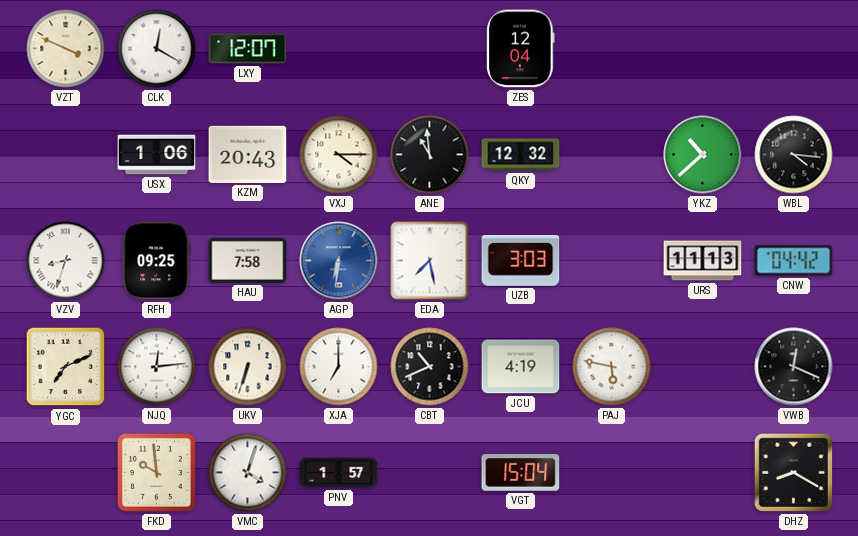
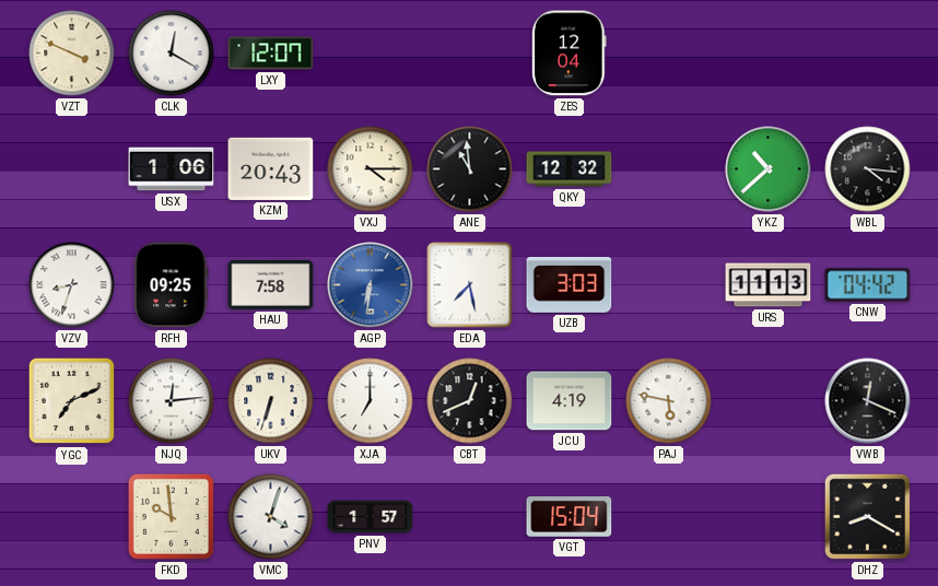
CBT: 10:41 -> 12:41
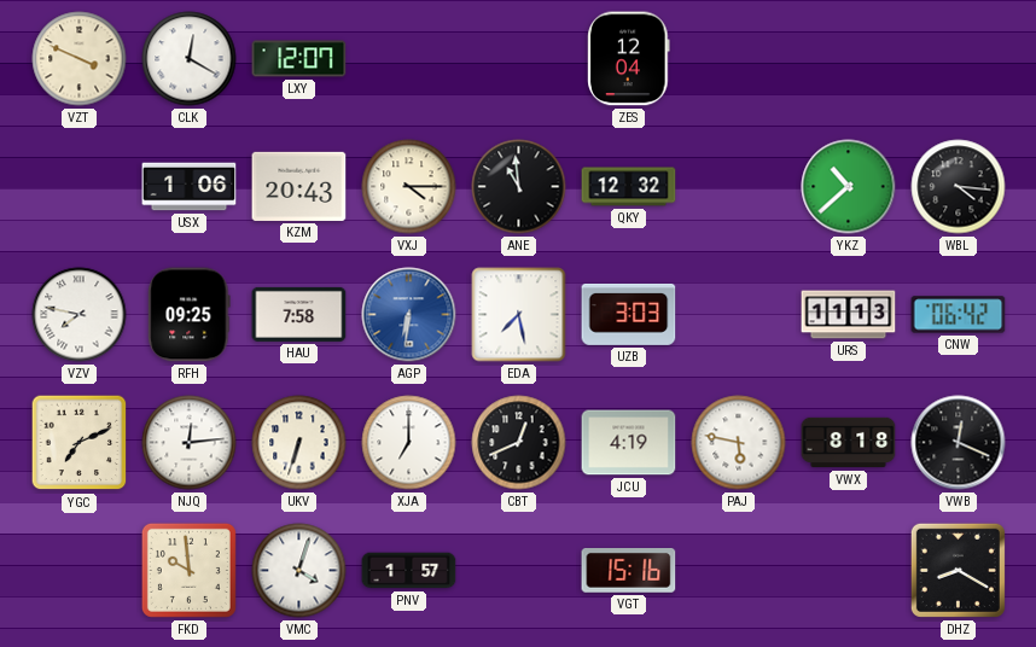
VZV: 8:33 -> 7:47
CNW: 04:42 -> 06:42
VWX: none -> 8:18
VGT: 15:04 -> 15:16
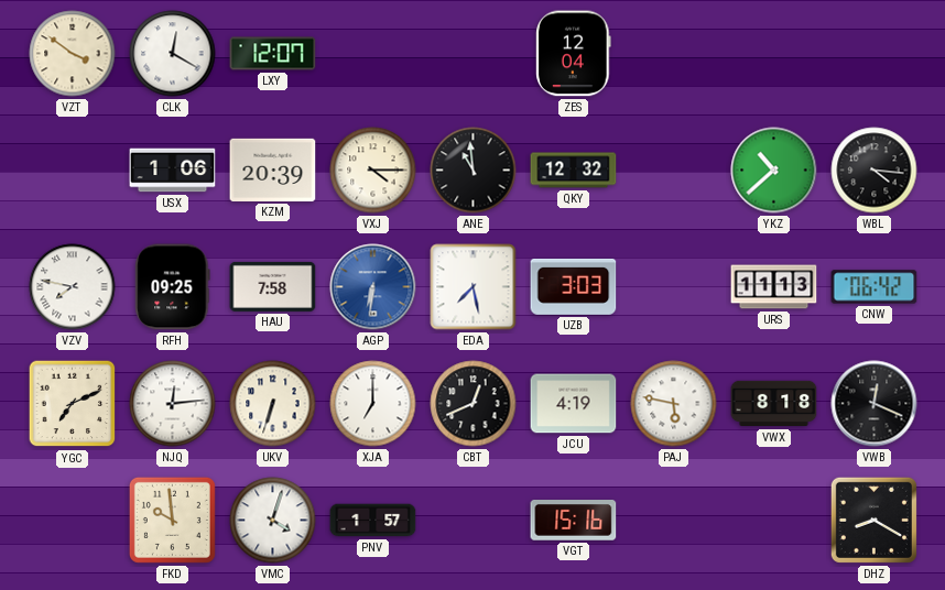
VZT: 3:49 -> 3:51
KZM: 20:43 -> 20:39
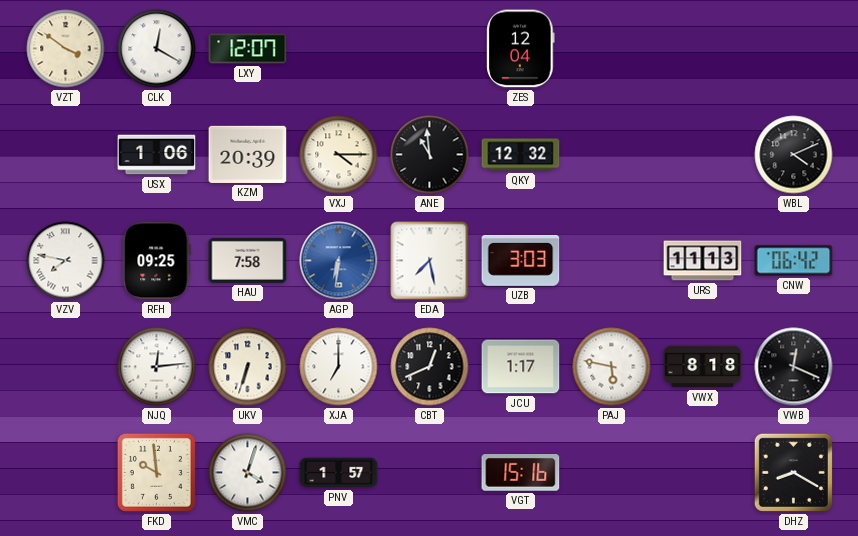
YKZ: 10:38 -> none
WBL: 4:16 -> 4:11
YGC: 7:11 -> none
JCU: 4:19 -> 1:17
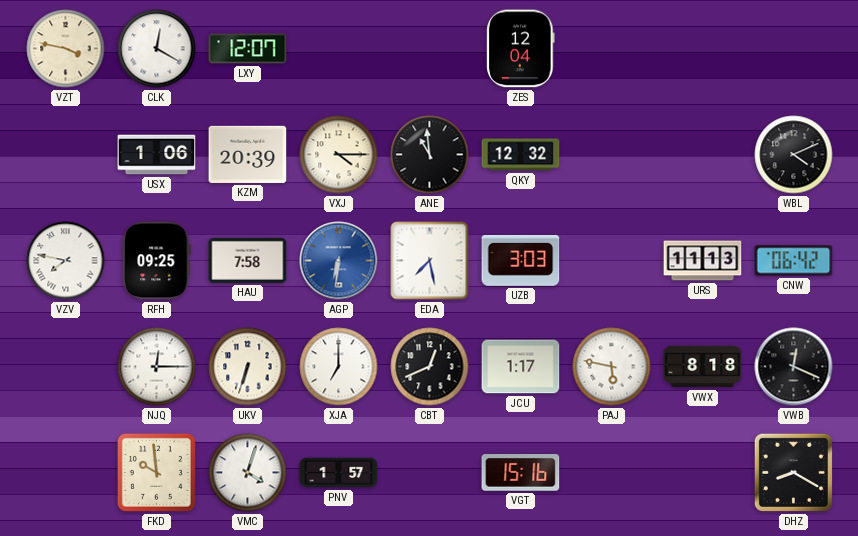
VZT: 3:51 -> 3:47
NJQ: 12:14 -> 12:15
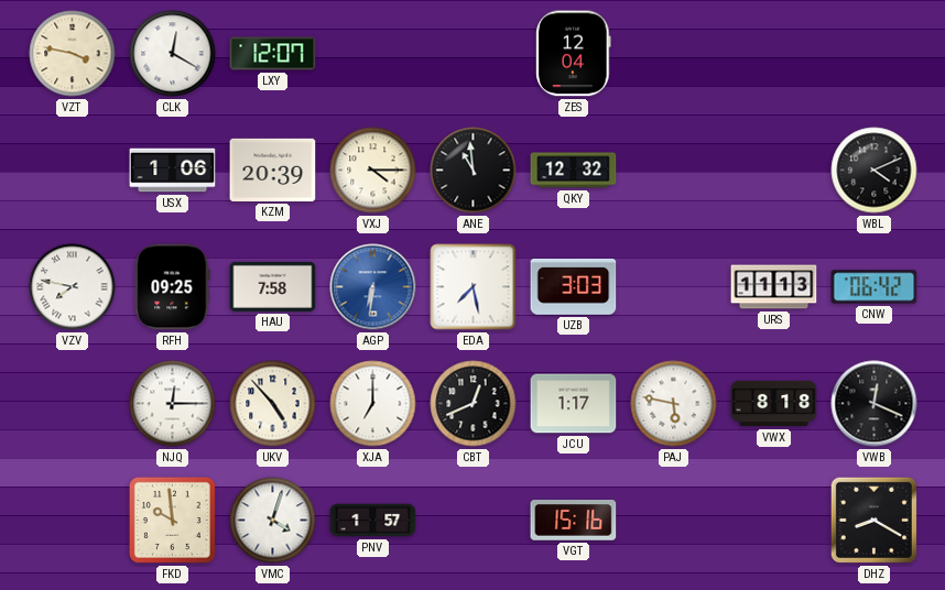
UKV: 6:33 -> 4:53
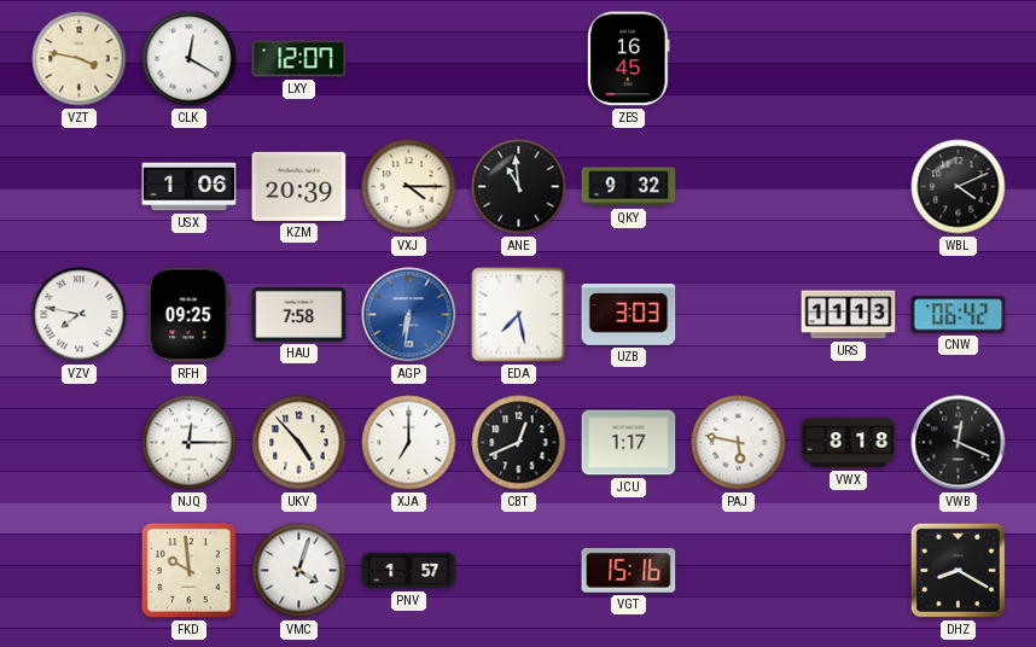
ZES: 12:04 -> 16:45
QKY: 12:32 -> 9:32
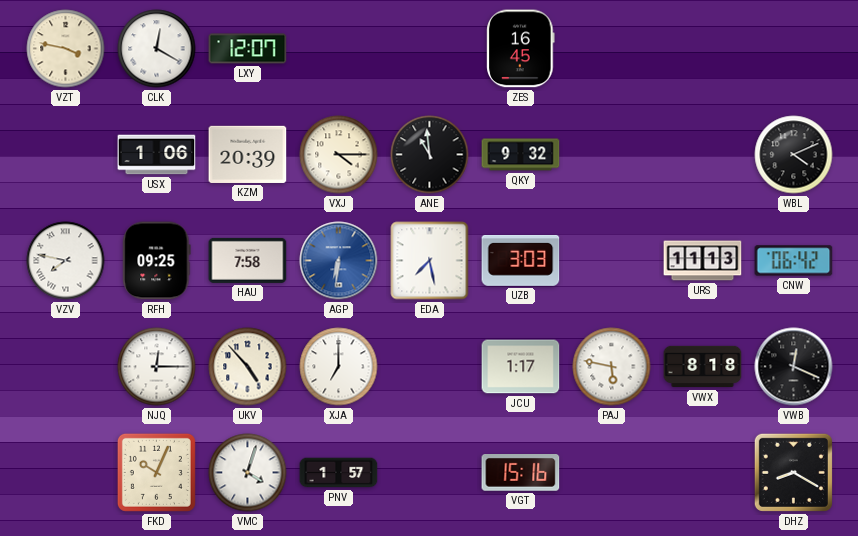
CBT: 12:41 -> none
FKD: 9:59 -> 10:04
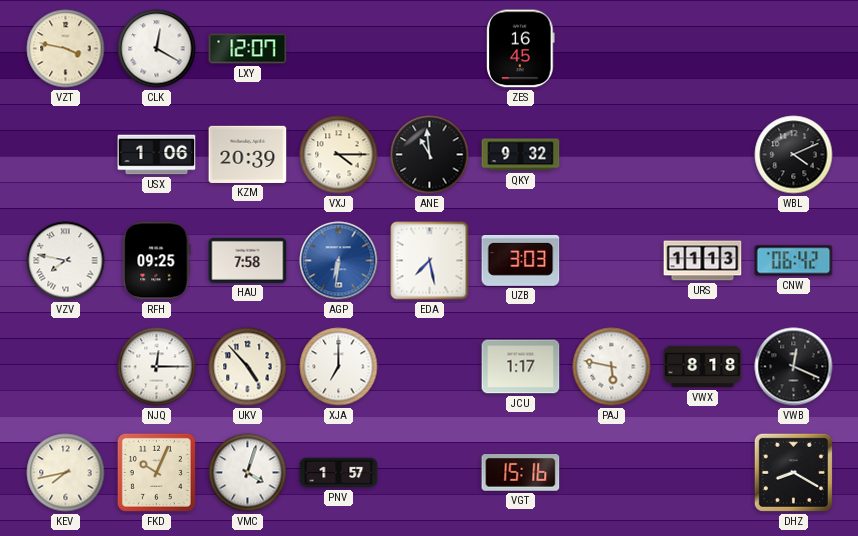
KEV: none -> 7:43
